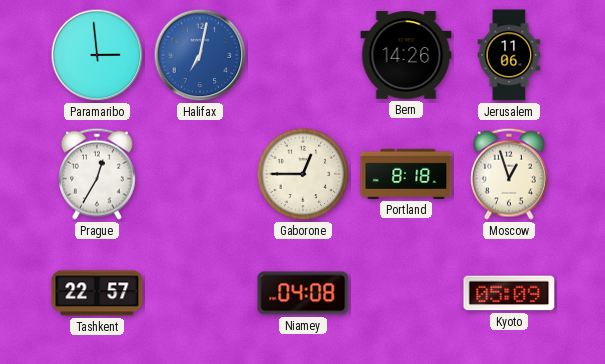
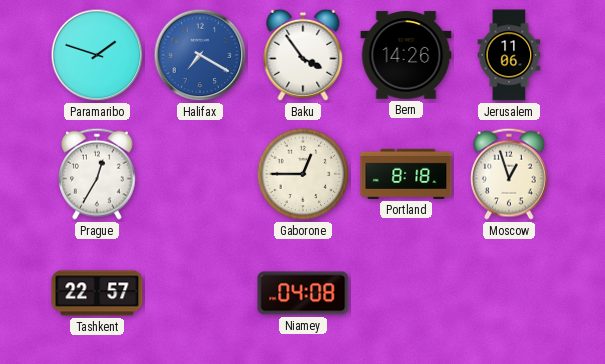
Paramaribo: 2:59 -> 1:48
Halifax: 7:02 -> 7:20
Baku: none -> 3:54
Kyoto: 05:09 -> none
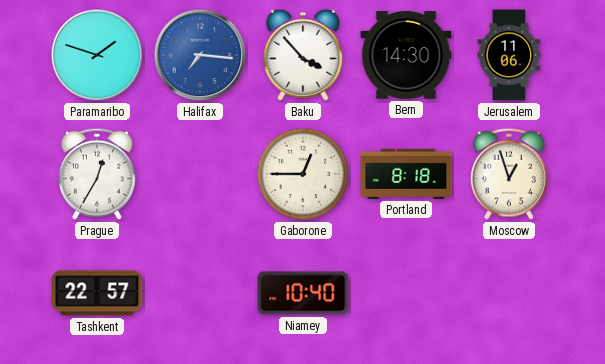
Halifax: 7:20 -> 7:16
Baku: 3:54 -> 3:53
Bern: 14:26 -> 14:30
Niamey: 04:08 -> 10:40
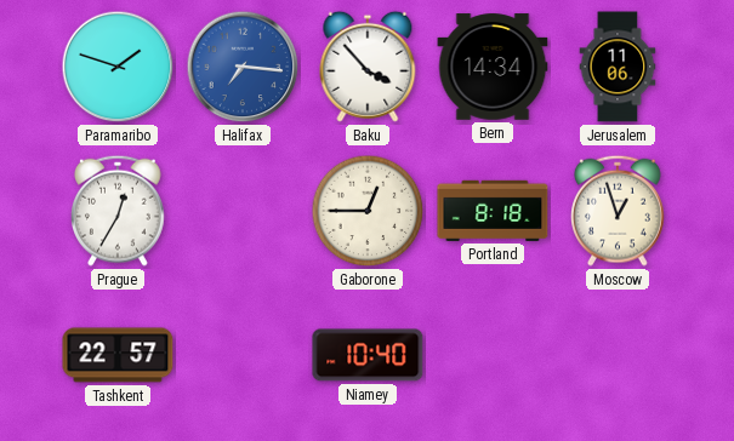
Bern: 14:30 -> 14:34
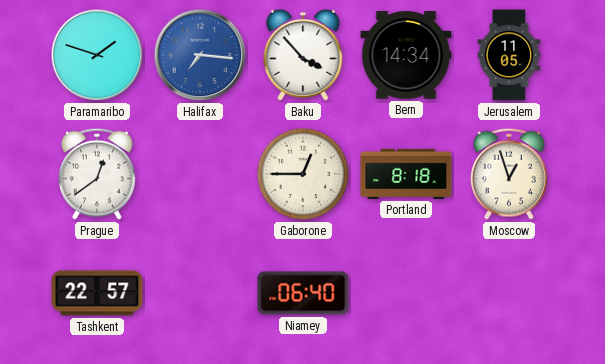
Jerusalem: 11:06 -> 11:05
Prague: 12:35 -> 12:39
Niamey: 10:40 -> 06:40
